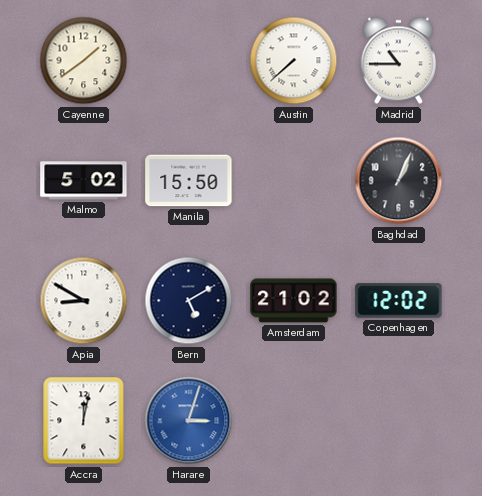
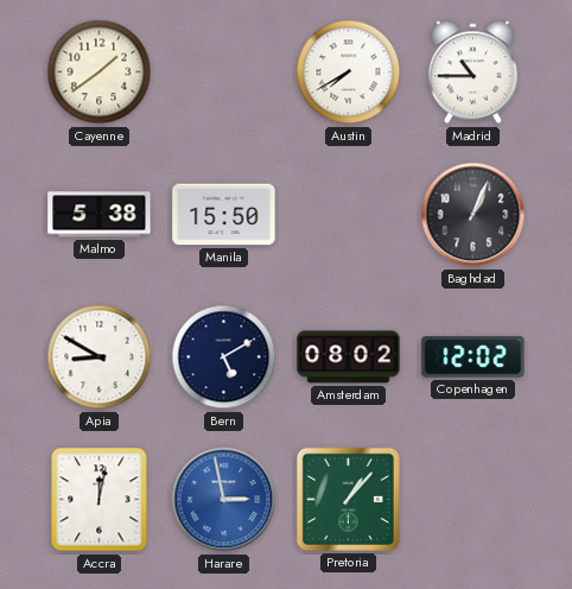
Austin: 7:38 -> 7:40
Malmo: 5:02 -> 5:38
Amsterdam: 21:02 -> 08:02
Harare: 3:03 -> 2:58
Pretoria: none -> 1:07
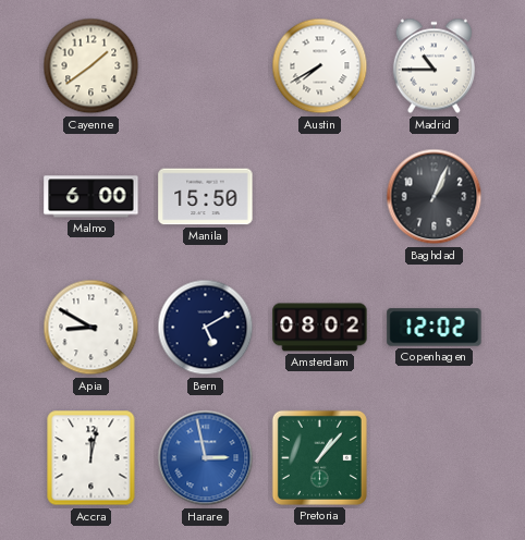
Malmo: 5:38 -> 6:00
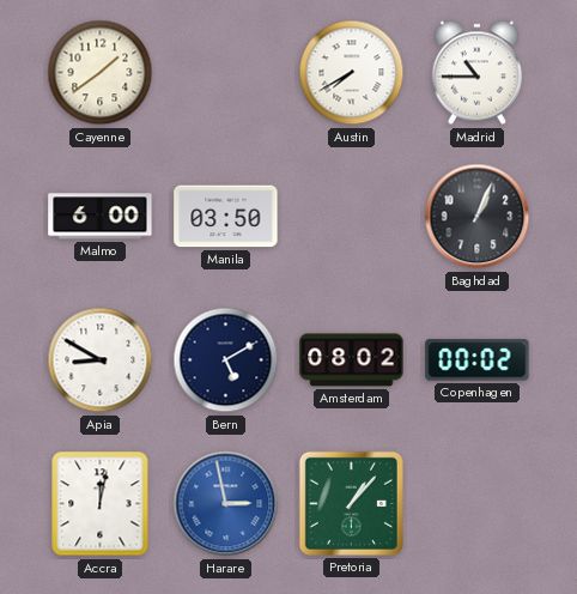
Manila: 15:50 -> 03:50
Copenhagen: 12:02 -> 00:02
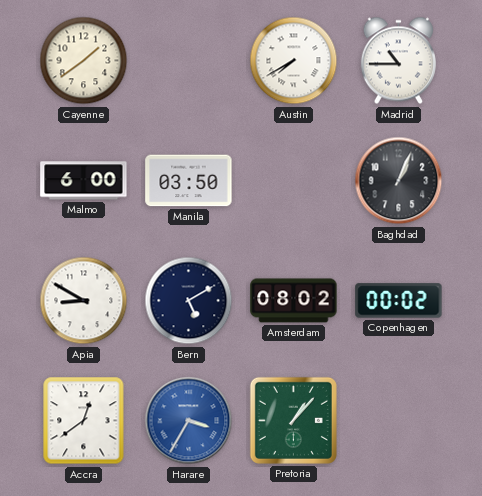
Accra: 12:02 -> 12:39
Harare: 2:58 -> 3:35
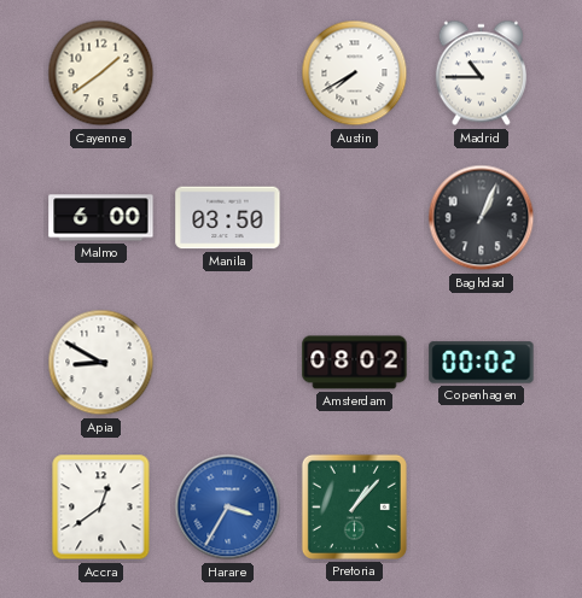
Bern: 5:10 -> none
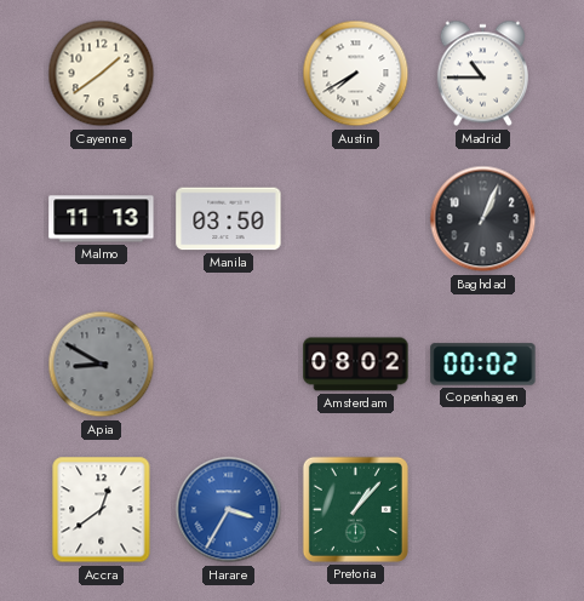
Malmo: 6:00 -> 11:13
Apia dial: white -> grey
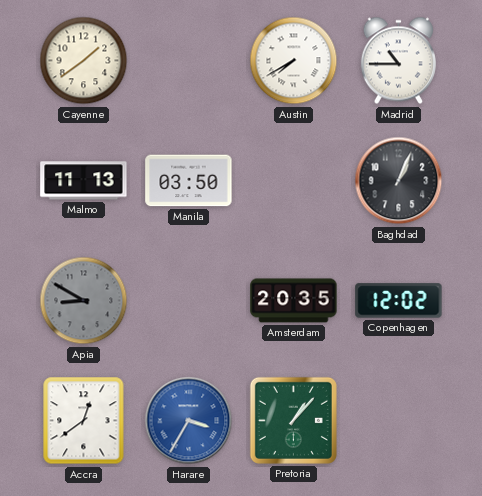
Amsterdam: 08:02 -> 20:35
Copenhagen: 00:02 -> 12:02
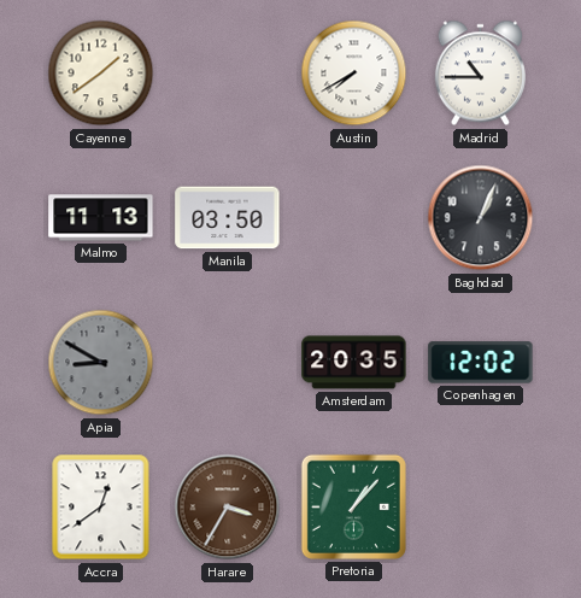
Harare dial: blue -> brown
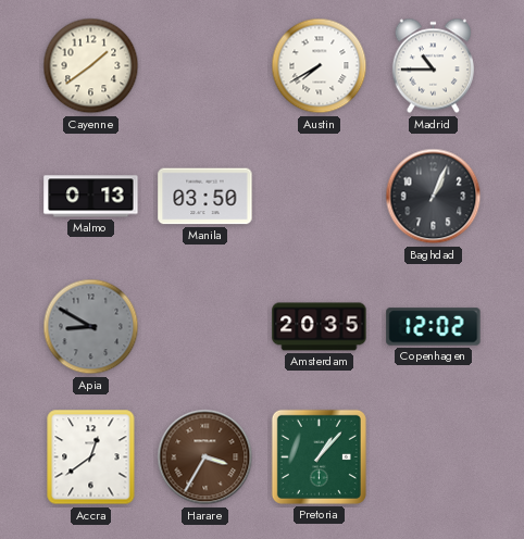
Malmo: 11:13 -> 0:13
